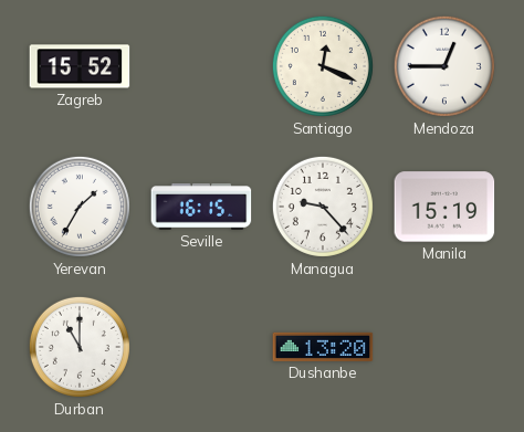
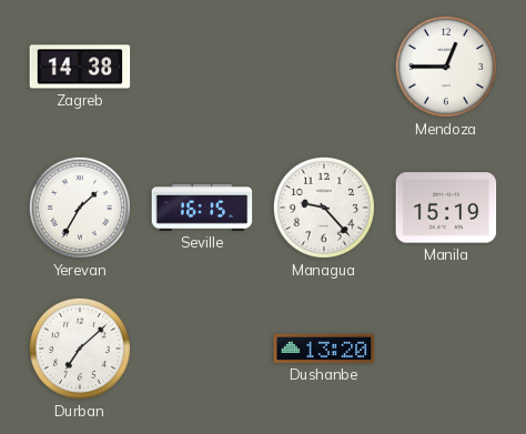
Zagreb: 15:52 -> 14:38
Santiago: 12:19 -> none
Durban: 11:00 -> 7:08
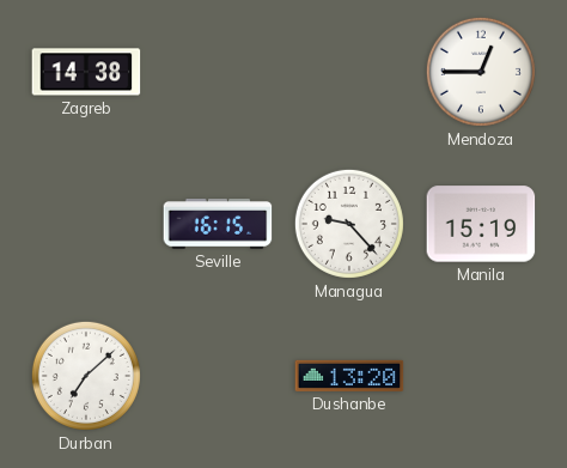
Yerevan: 1:35 -> none
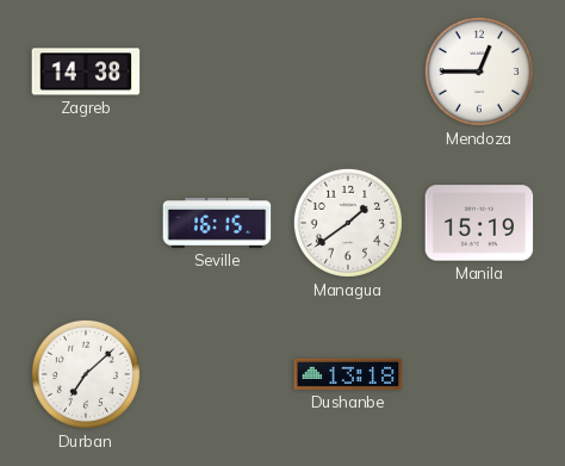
Managua: 9:23 -> 1:39
Dushanbe: 13:20 -> 13:18
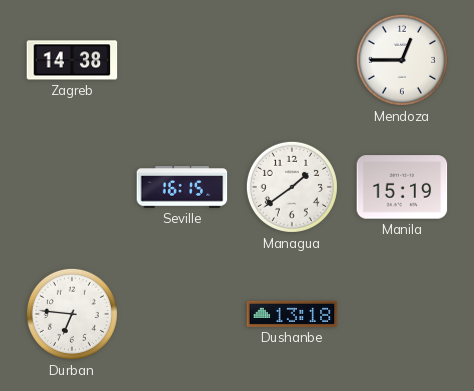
Durban: 7:08 -> 6:46
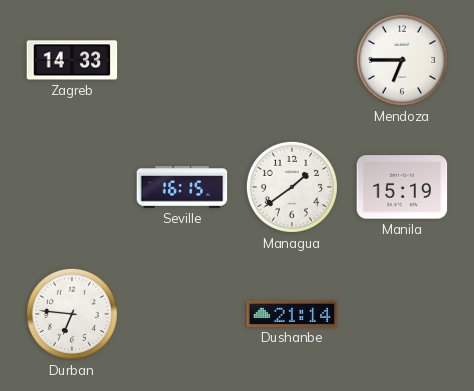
Zagreb: 14:38 -> 14:33
Mendoza: 12:45 -> 6:45
Dushanbe: 13:18 -> 21:14
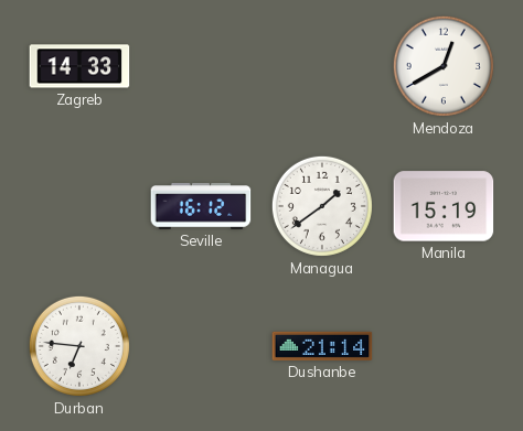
Mendoza: 6:45 -> 12:40
Seville: 16:15 -> 16:12
